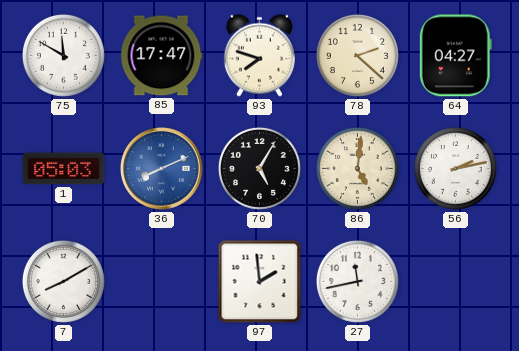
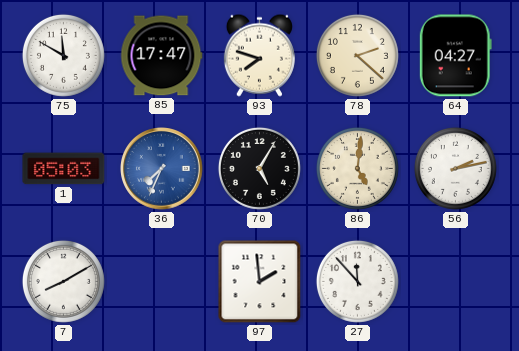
36: 8:11 -> 7:34
27: 11:43 -> 11:53
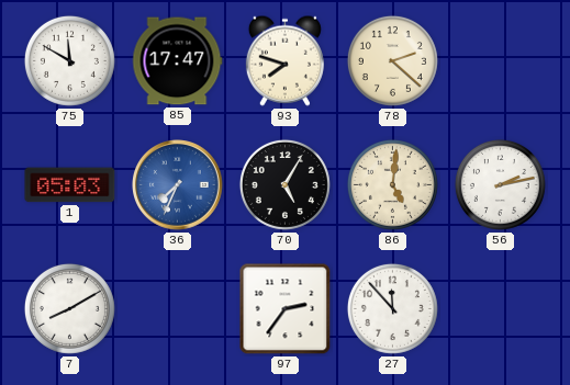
64: 04:27 -> none
97: 1:59 -> 2:36
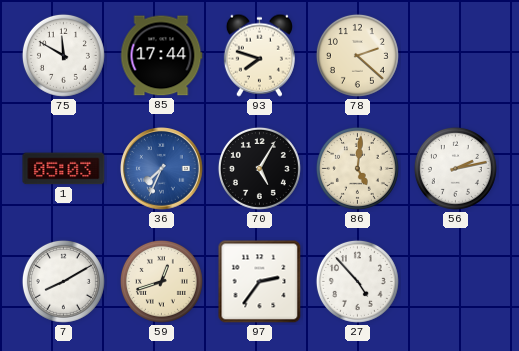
85: 17:47 -> 17:44
59: none -> 12:42
27: 11:53 -> 4:53
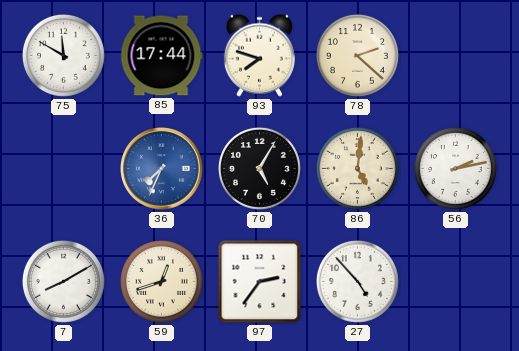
1: 05:03 -> none
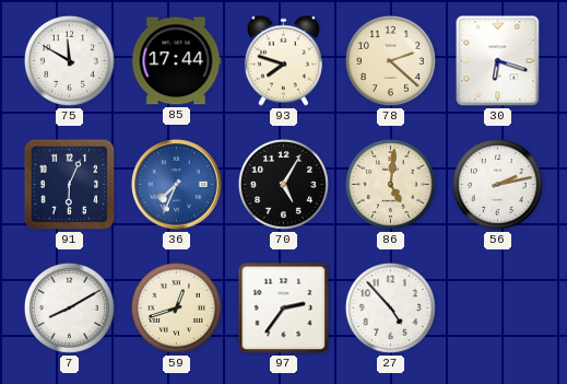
30: none -> 6:18
91: none -> 6:04
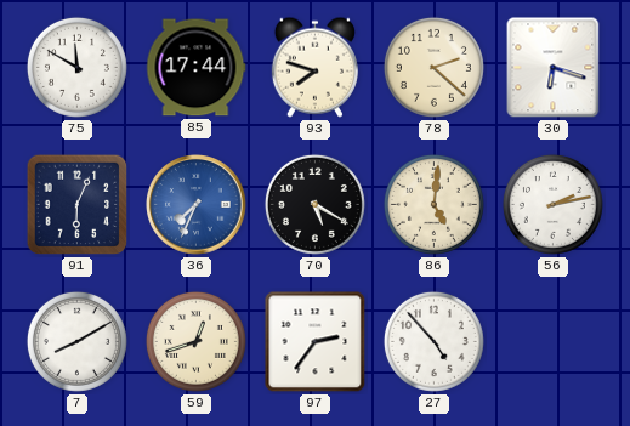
70: 5:05 -> 5:20
